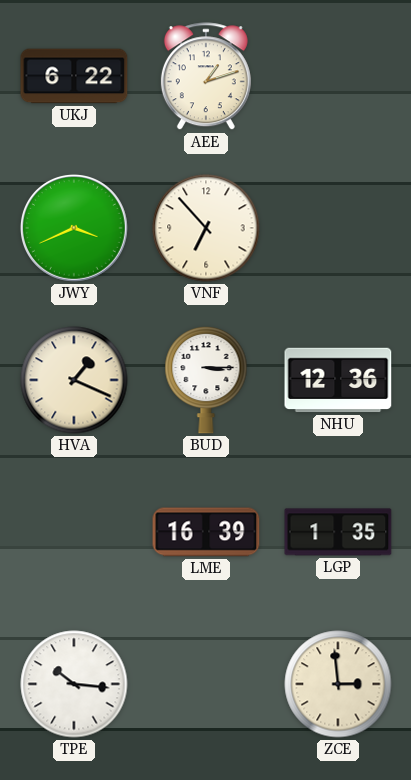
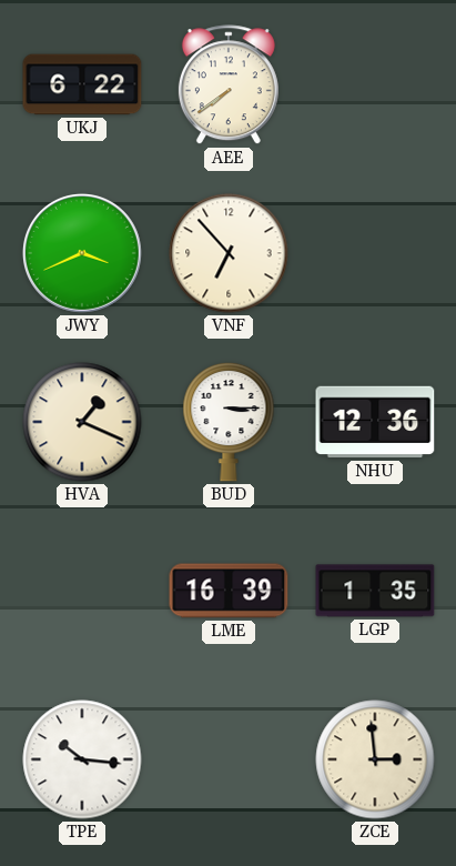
AEE: 1:12 -> 7:39
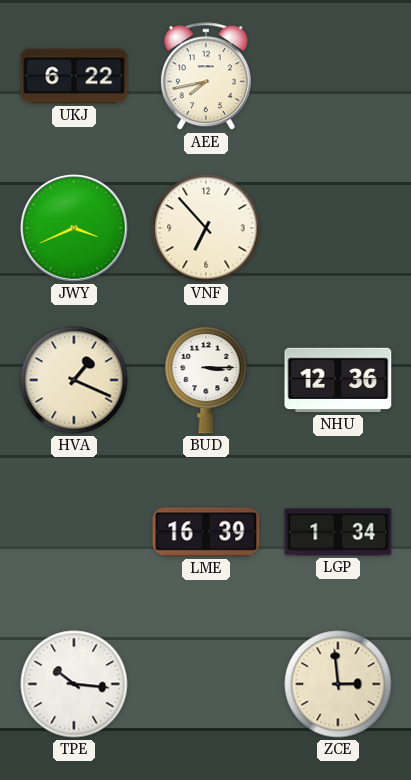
AEE: 7:39 -> 7:43
LGP: 1:35 -> 1:34
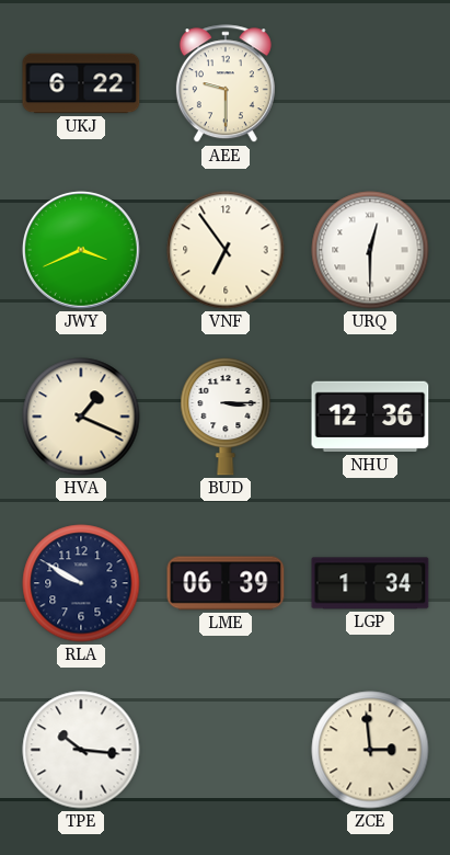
AEE: 7:43 -> 9:30
VNF: 6:53 -> 6:54
URQ: none -> 12:30
RLA: none -> 9:50
LME: 16:39 -> 06:39
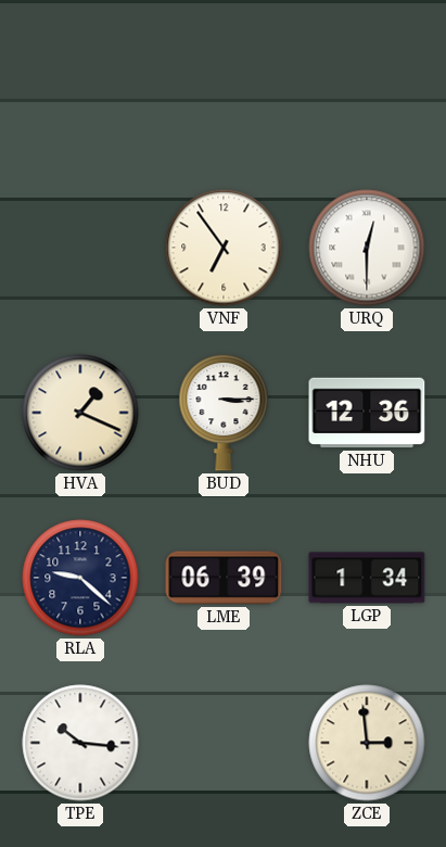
UKJ: 6:22 -> none
AEE: 9:30 -> none
JWY: 3:41 -> none
RLA: 9:50 -> 9:22
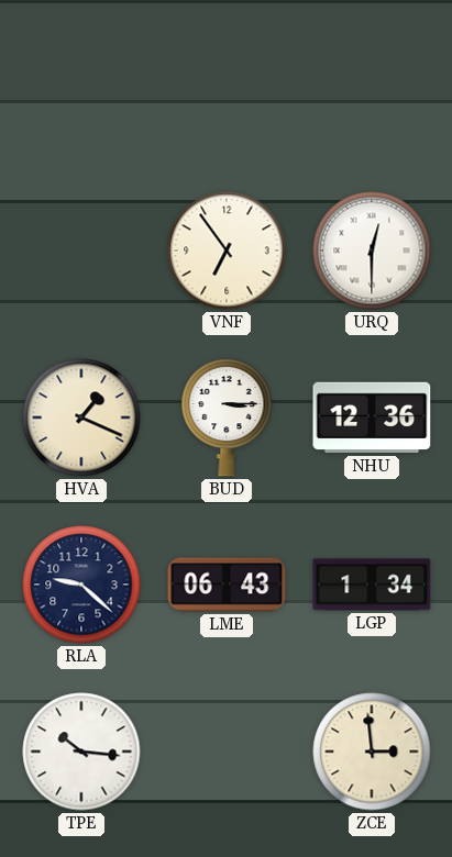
LME: 06:39 -> 06:43
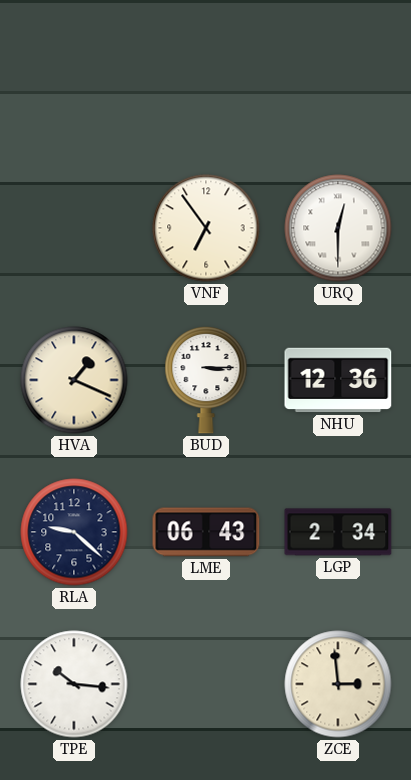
LGP: 1:34 -> 2:34
